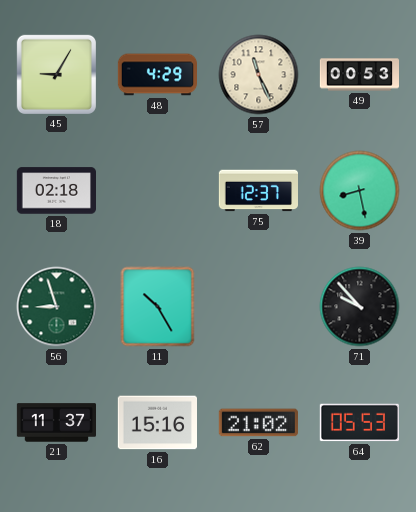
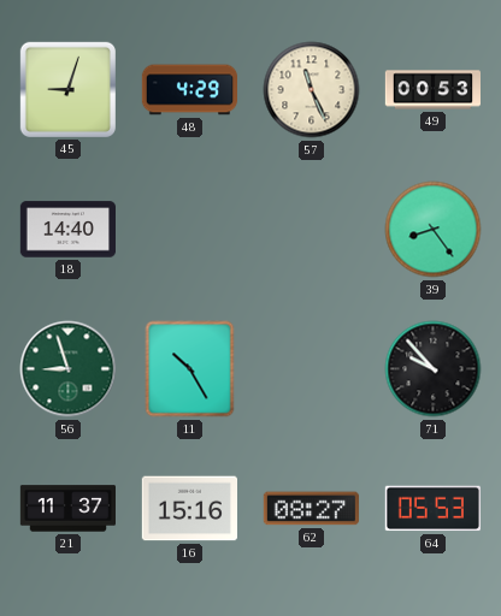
45: 9:05 -> 9:03
18: 02:18 -> 14:40
75: 12:37 -> none
39: 8:28 -> 8:24
62: 21:02 -> 08:27
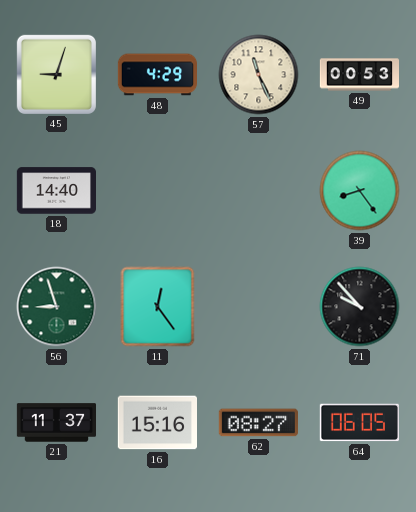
11: 10:25 -> 12:24
64: 05:53 -> 06:05
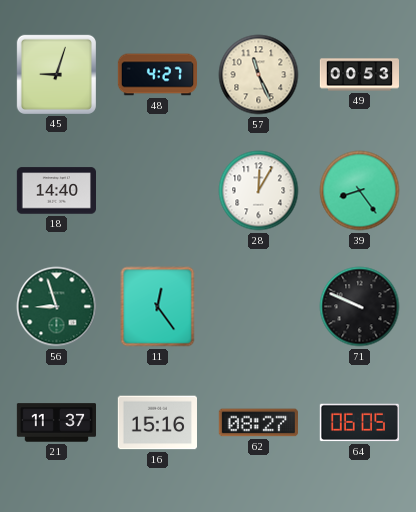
48: 4:29 -> 4:27
28: none -> 12:05
71: 9:53 -> 9:49
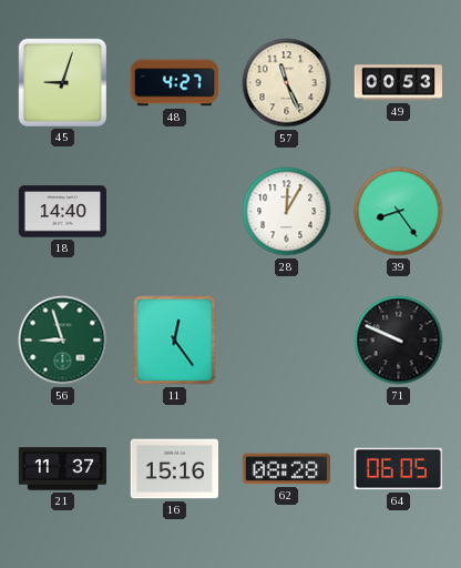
62: 08:27 -> 08:28
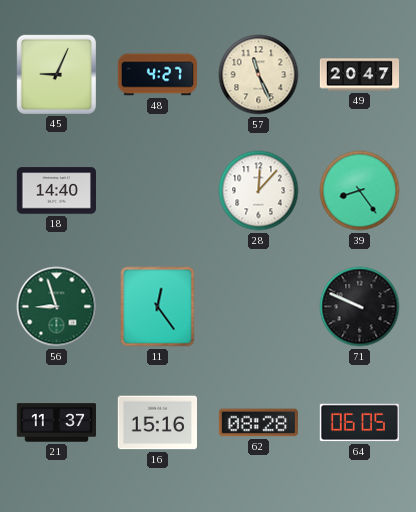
45: 9:03 -> 9:04
49: 00:53 -> 20:47
28: 12:05 -> 12:07
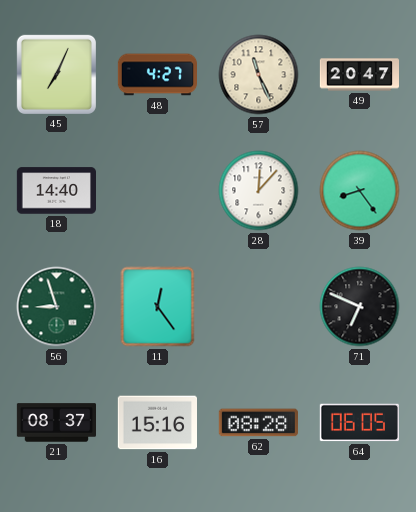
45: 9:04 -> 7:04
71: 9:49 -> 6:49
21: 11:37 -> 08:37
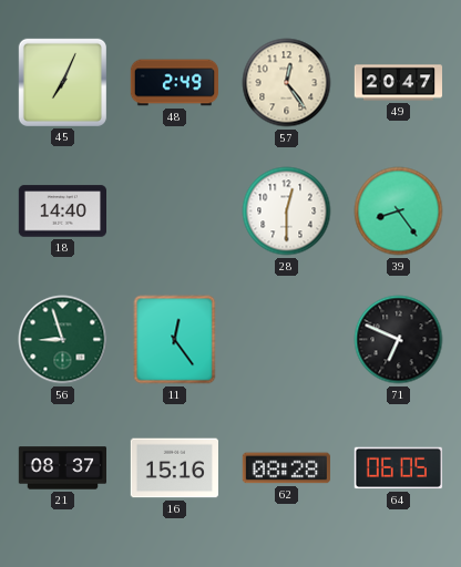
48: 4:27 -> 2:49
57: 11:26 -> 12:24
28: 12:07 -> 12:30
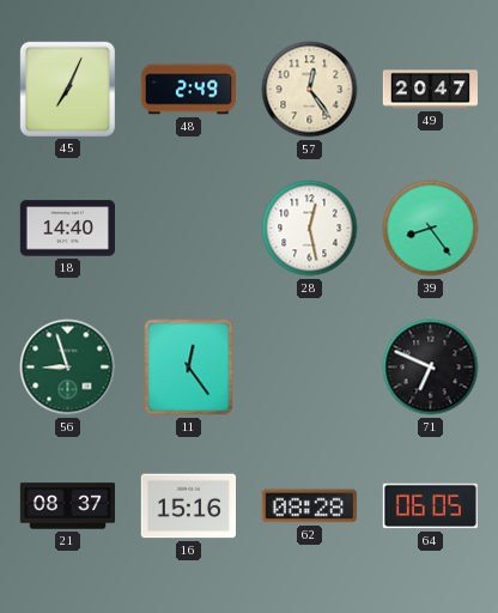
28: 12:30 -> 12:28
